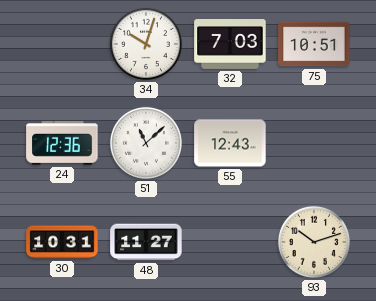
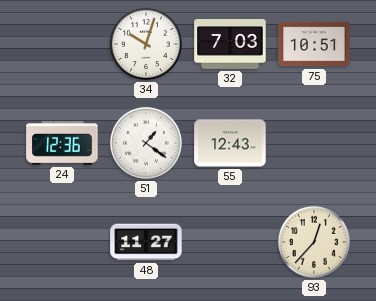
51: 11:08 -> 1:21
30: 10:31 -> none
93: 10:12 -> 12:37
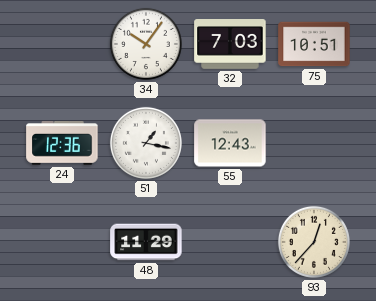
34: 10:03 -> 10:06
51: 1:21 -> 1:17
48: 11:27 -> 11:29
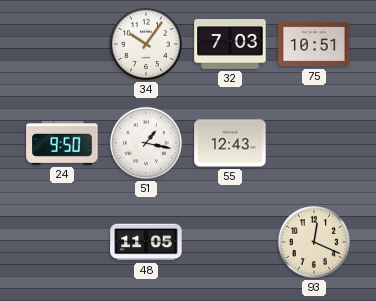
24: 12:36 -> 9:50
48: 11:29 -> 11:05
93: 12:37 -> 12:19
